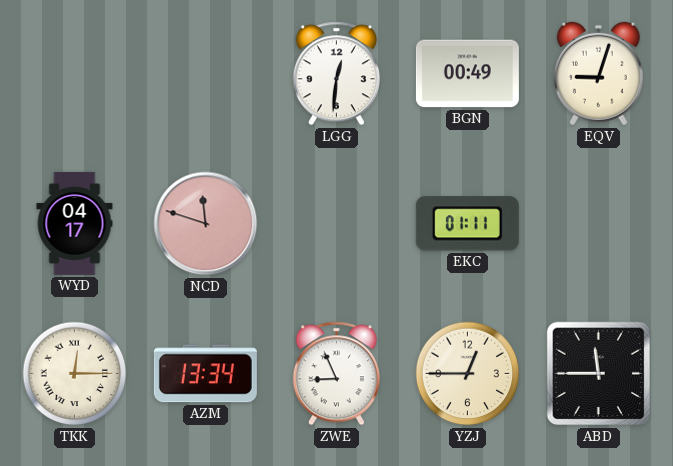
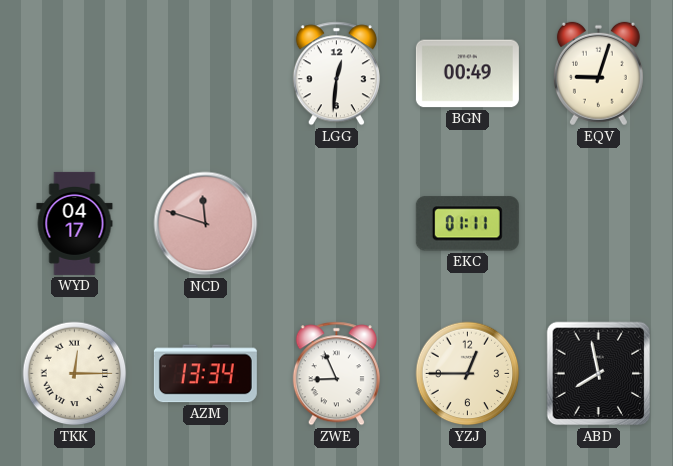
ABD: 11:45 -> 7:58
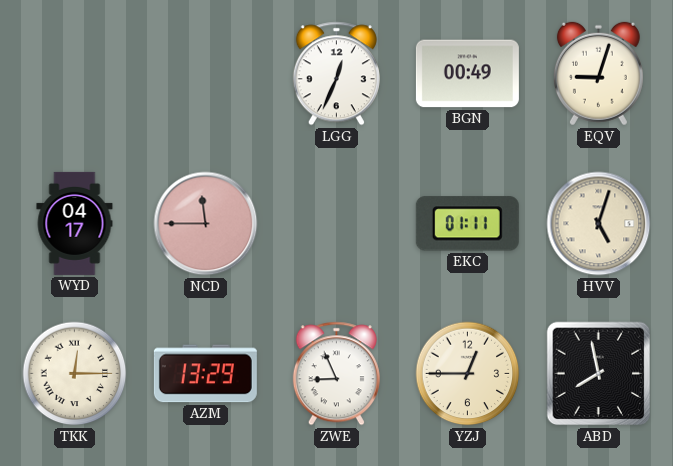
LGG: 12:31 -> 12:34
NCD: 11:48 -> 11:45
HVV: none -> 5:03
AZM: 13:34 -> 13:29
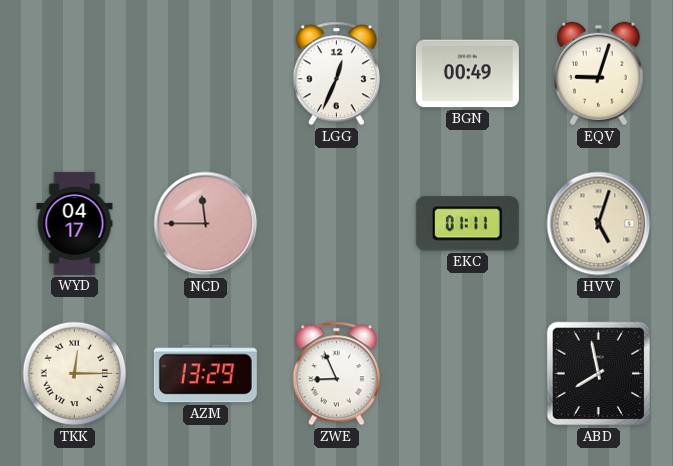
YZJ: 12:45 -> none
